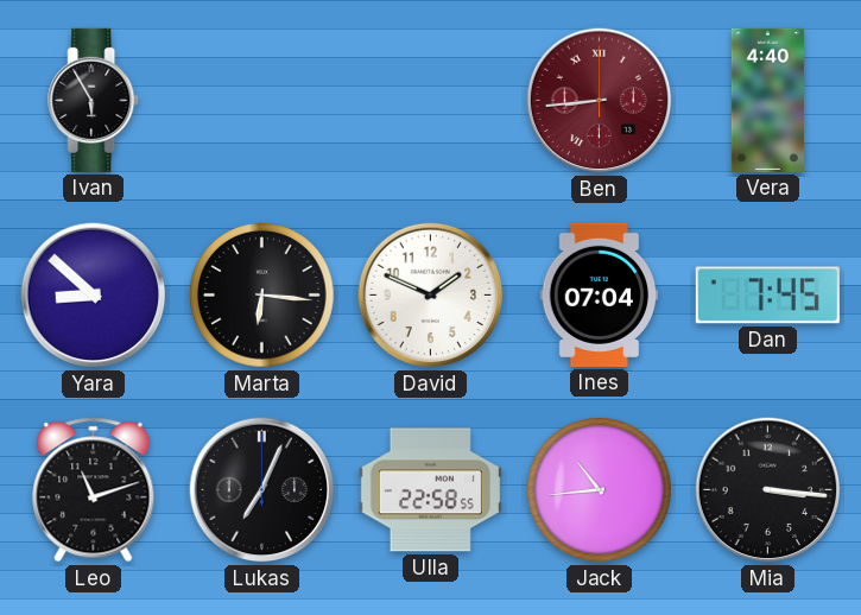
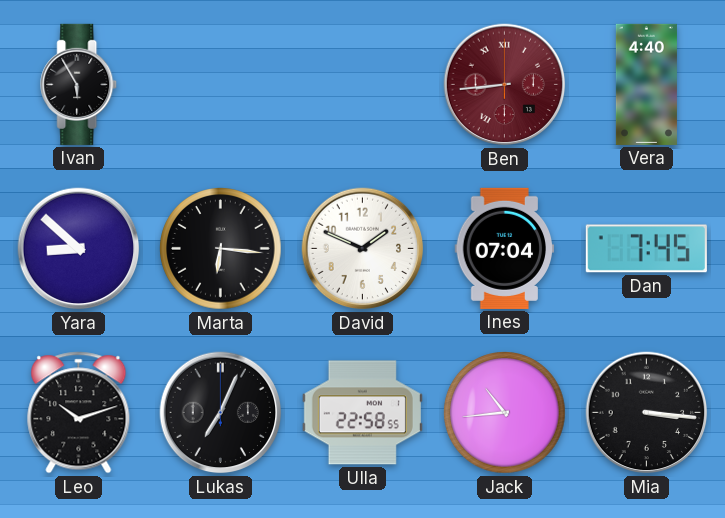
Leo: 11:12 -> 10:12
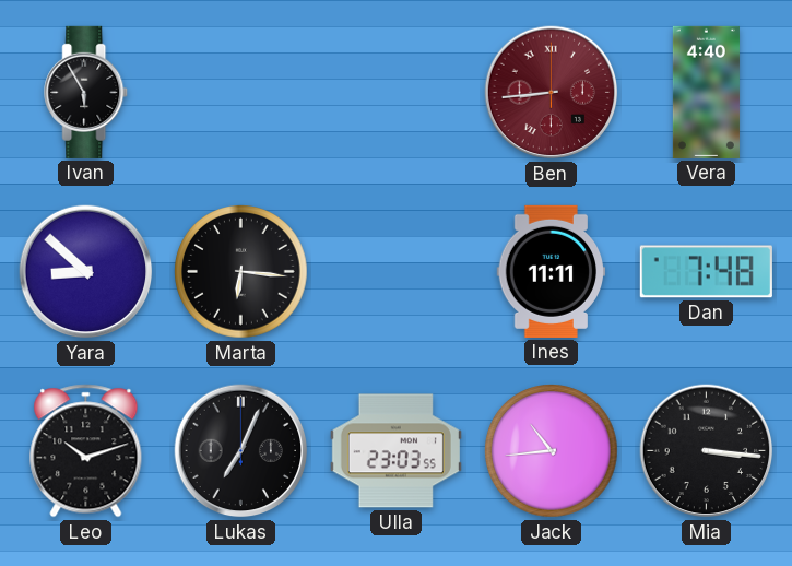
David: 1:49 -> none
Ines: 07:04 -> 11:11
Dan: 7:45 -> 7:48
Ulla: 22:58 -> 23:03
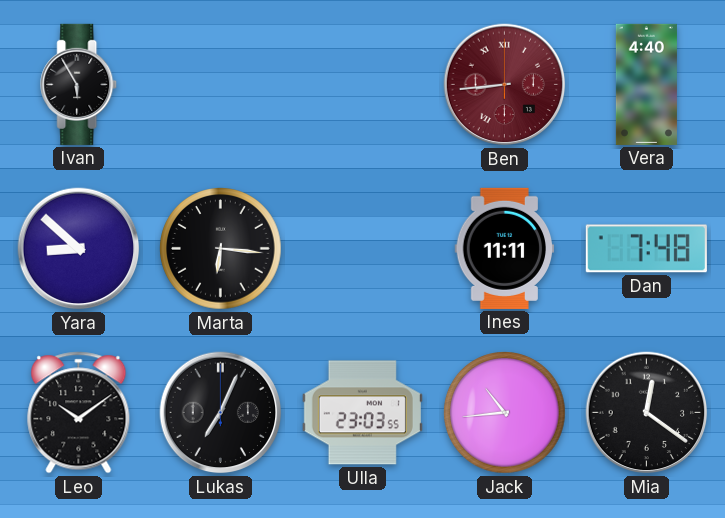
Leo: 10:12 -> 10:09
Mia: 3:16 -> 12:21
